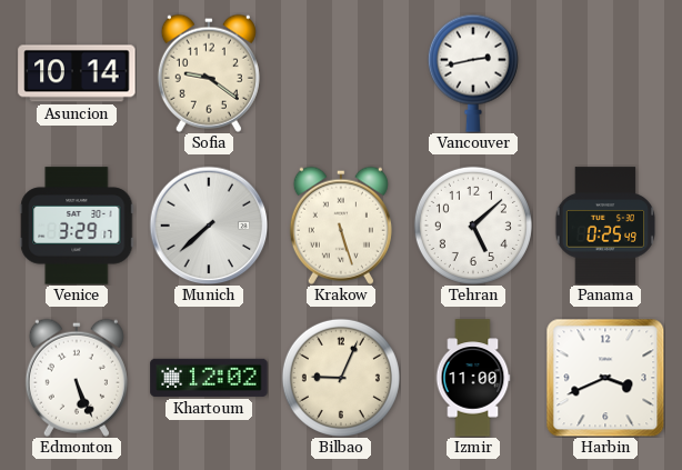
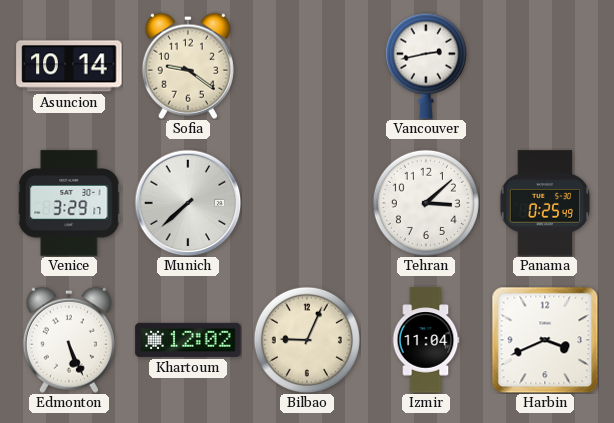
Krakow: 5:27 -> none
Tehran: 5:08 -> 3:08
Izmir: 11:00 -> 11:04
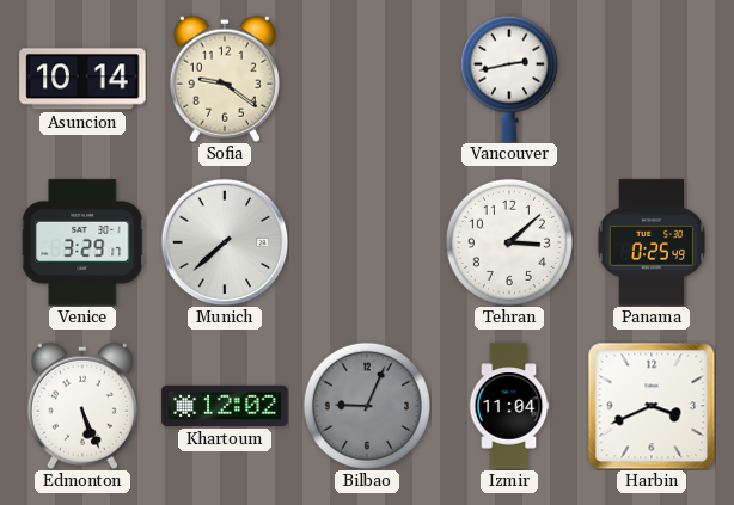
Bilbao dial: cream -> grey
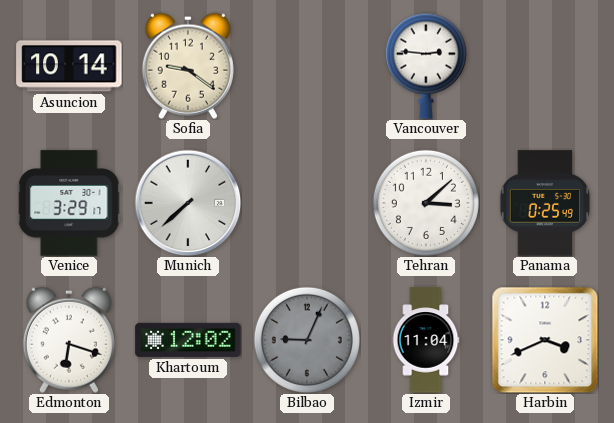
Vancouver: 2:43 -> 2:46
Edmonton: 5:26 -> 6:18
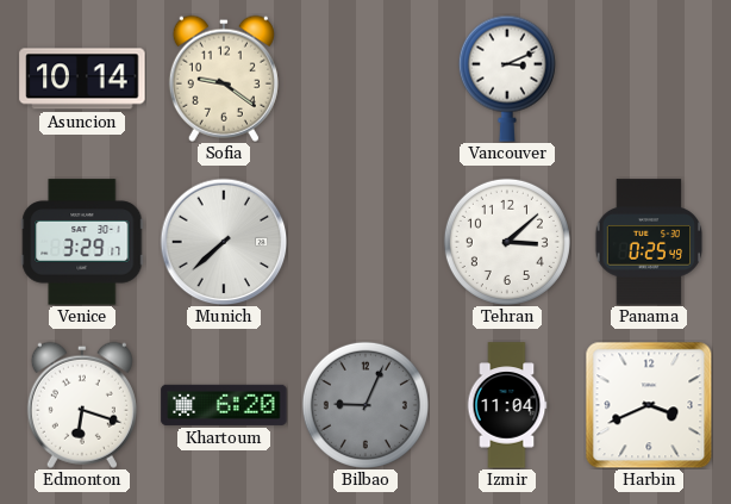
Vancouver: 2:46 -> 3:11
Khartoum: 12:02 -> 6:20
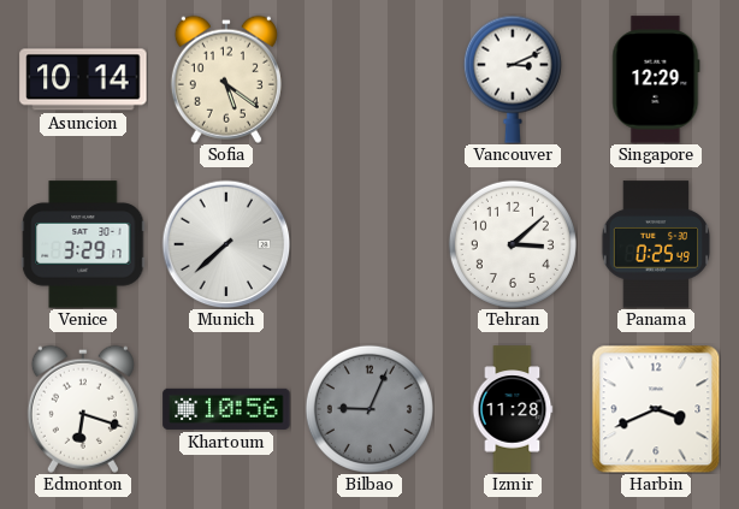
Sofia: 9:21 -> 5:21
Singapore: none -> 12:29
Khartoum: 6:20 -> 10:56
Izmir: 11:04 -> 11:28
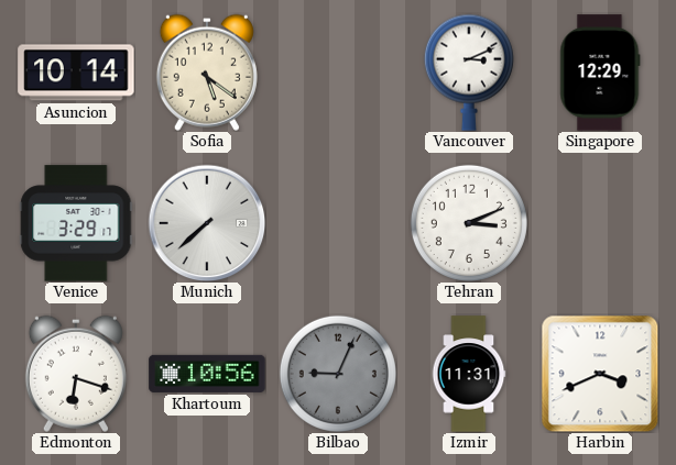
Tehran: 3:08 -> 3:11
Panama: 0:25 -> none
Izmir: 11:28 -> 11:31
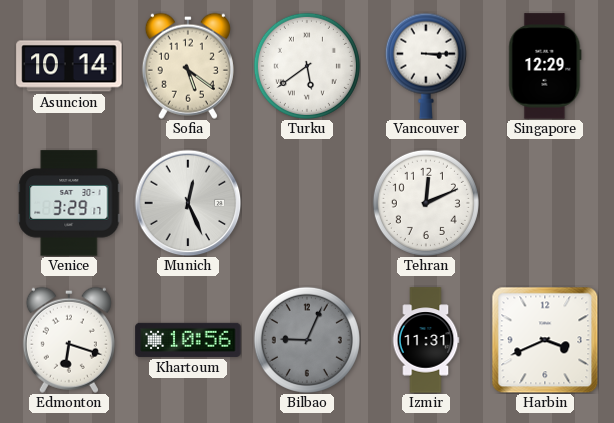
Turku: none -> 5:39
Vancouver: 3:11 -> 3:15
Munich: 7:38 -> 12:26
Tehran: 3:11 -> 12:11
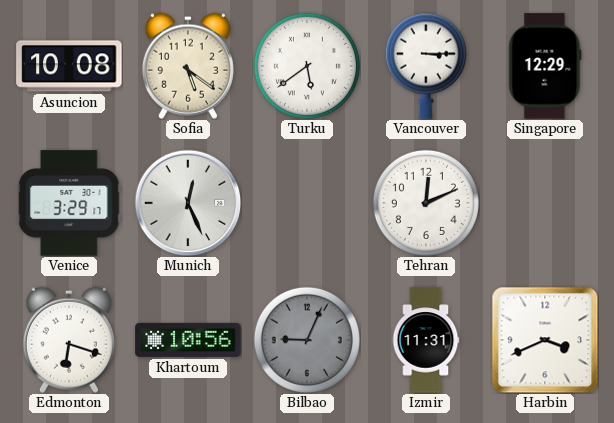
Asuncion: 10:14 -> 10:08
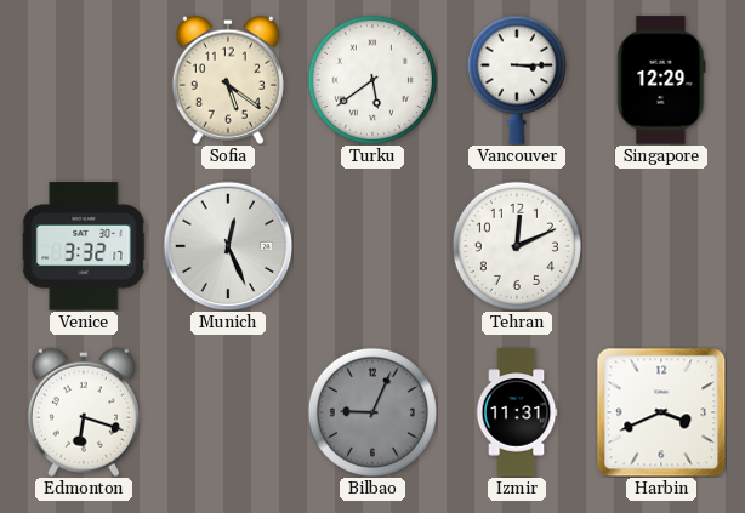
Asuncion: 10:08 -> none
Venice: 3:29 -> 3:32
Khartoum: 10:56 -> none
